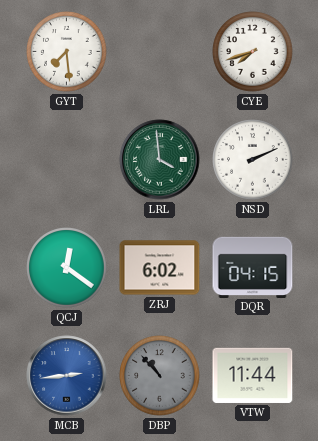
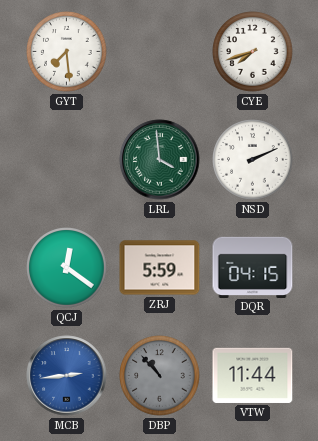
ZRJ: 6:02 -> 5:59
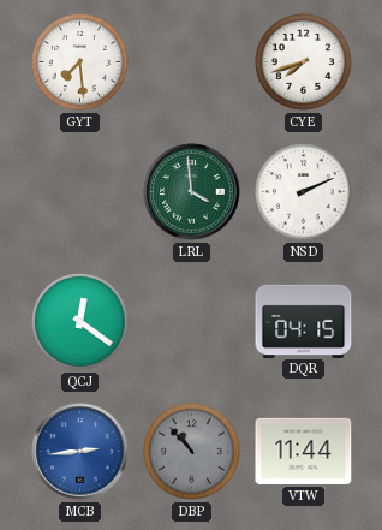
ZRJ: 5:59 -> none
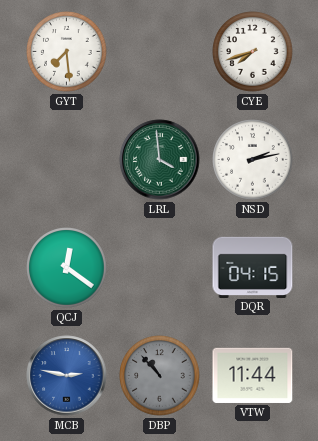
NSD: 2:11 -> 2:13
MCB: 2:44 -> 2:47
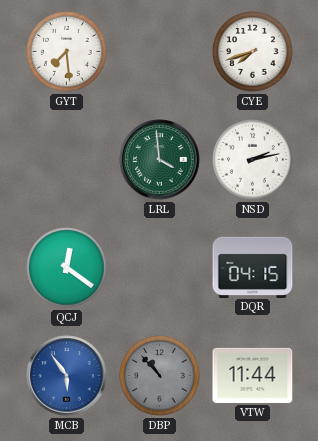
MCB: 2:47 -> 5:54
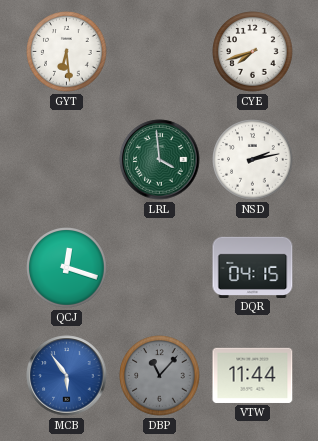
GYT: 7:29 -> 6:29
QCJ: 12:21 -> 12:18
DBP: 10:53 -> 11:07
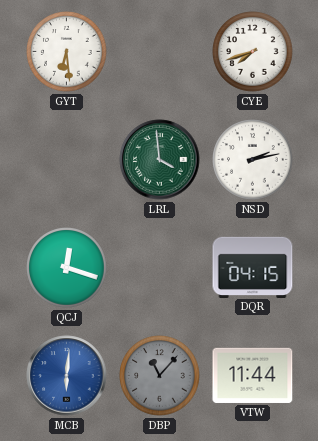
MCB: 5:54 -> 6:01
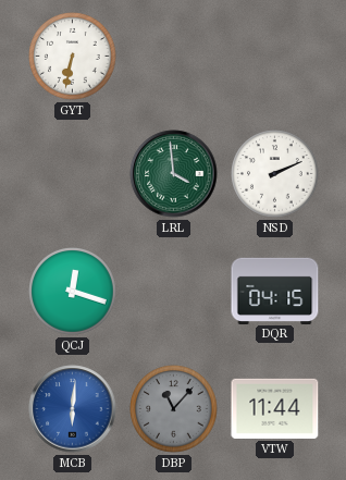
GYT: 6:29 -> 6:32
CYE: 7:42 -> none
NSD: 2:13 -> 2:11
